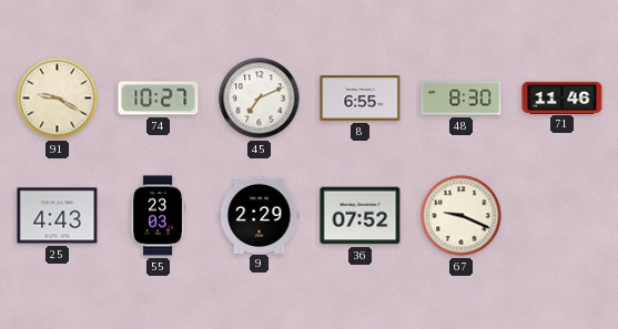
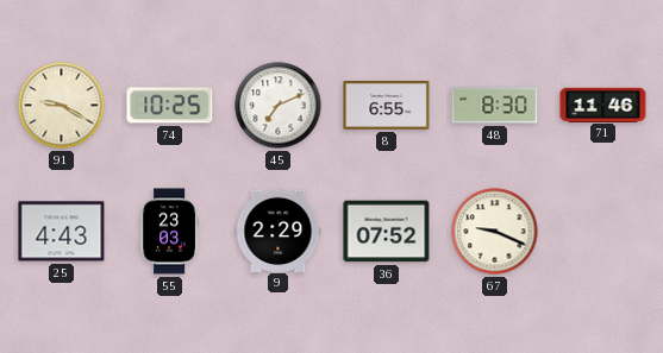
74: 10:27 -> 10:25
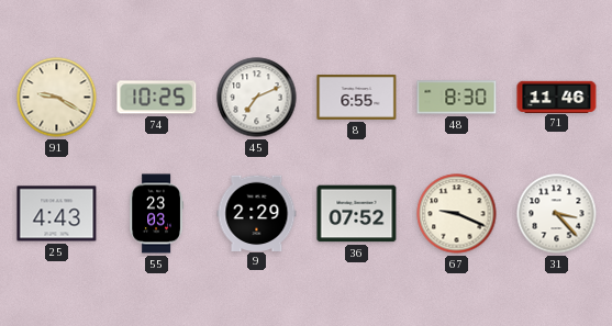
31: none -> 3:23
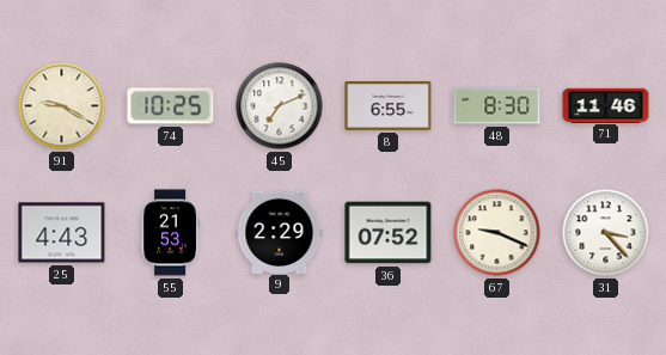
55: 23:03 -> 21:53
